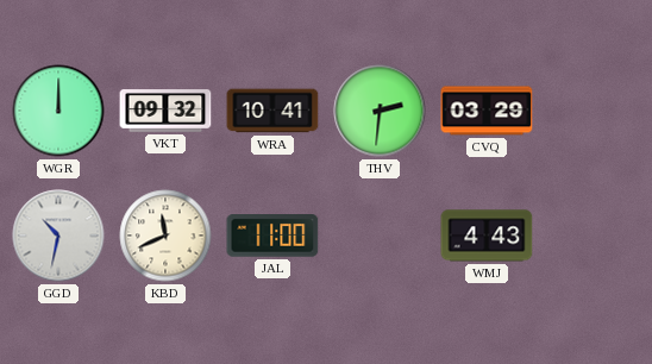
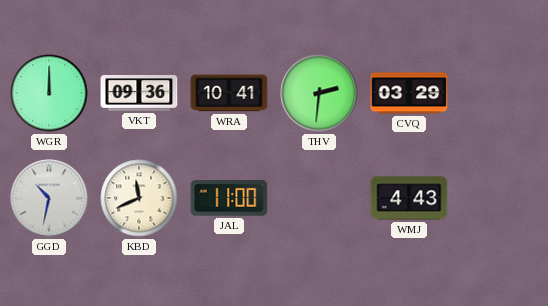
VKT: 09:32 -> 09:36
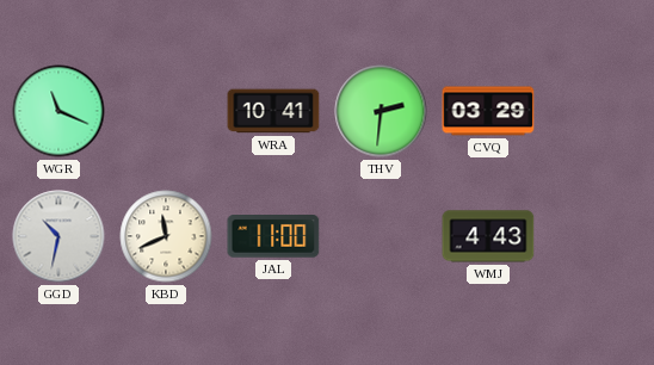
WGR: 12:00 -> 11:19
VKT: 09:36 -> none
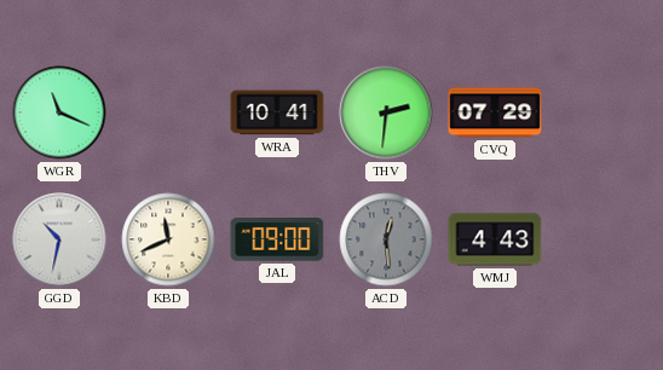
CVQ: 03:29 -> 07:29
JAL: 11:00 -> 09:00
ACD: none -> 12:29
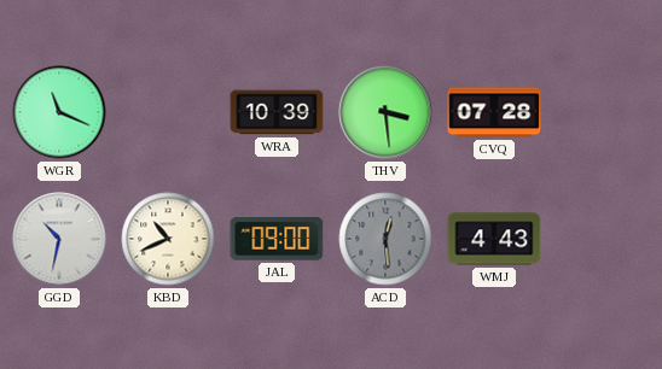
WRA: 10:41 -> 10:39
THV: 2:31 -> 3:29
CVQ: 07:29 -> 07:28
KBD: 11:41 -> 10:41
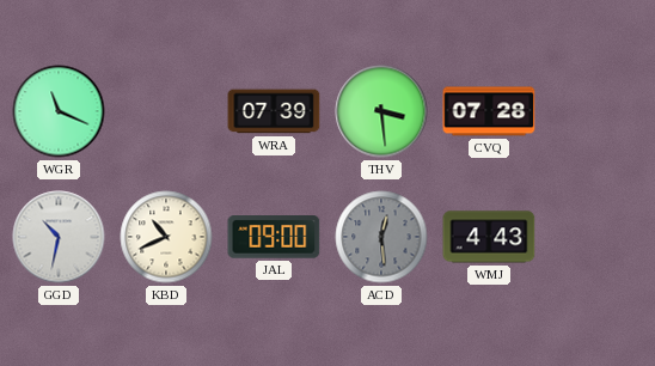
WRA: 10:39 -> 07:39
